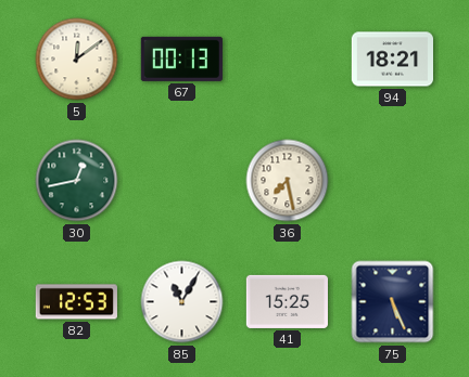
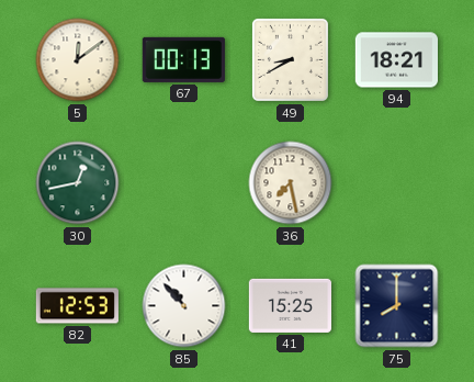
49: none -> 8:40
85: 11:05 -> 10:53
75: 5:26 -> 8:00
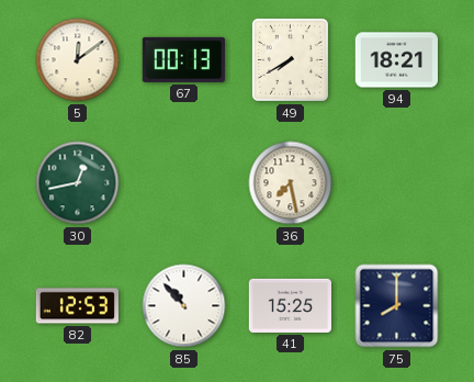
49: 8:40 -> 7:40
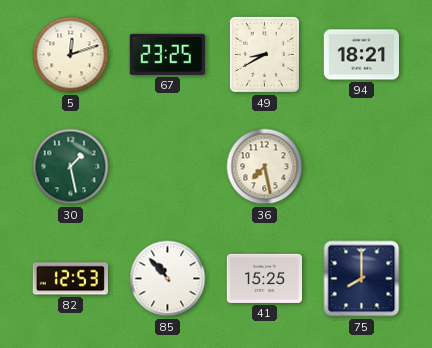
5: 12:09 -> 12:12
67: 00:13 -> 23:25
49: 7:40 -> 8:40
30: 12:43 -> 1:28
